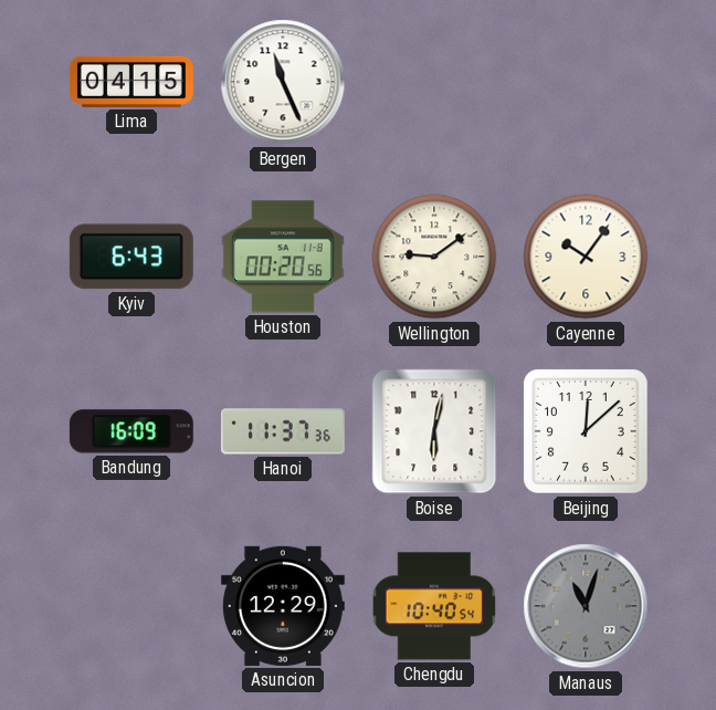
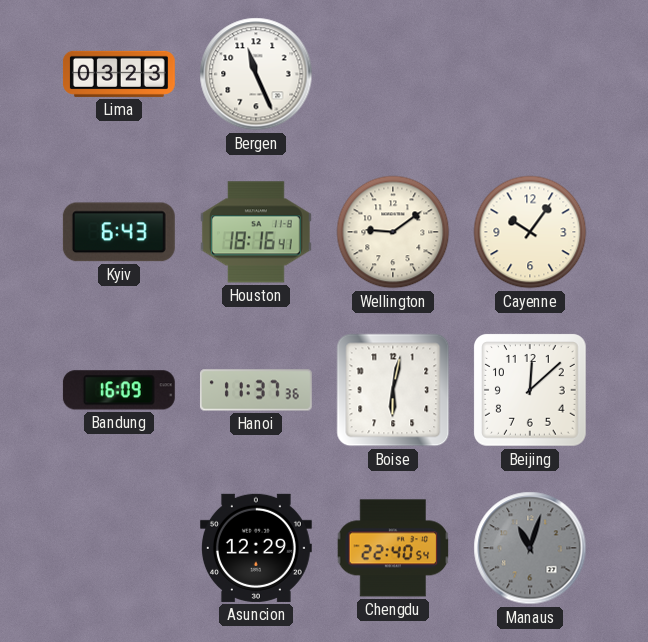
Lima: 04:15 -> 03:23
Houston: 00:20 -> 18:16
Chengdu: 10:40 -> 22:40
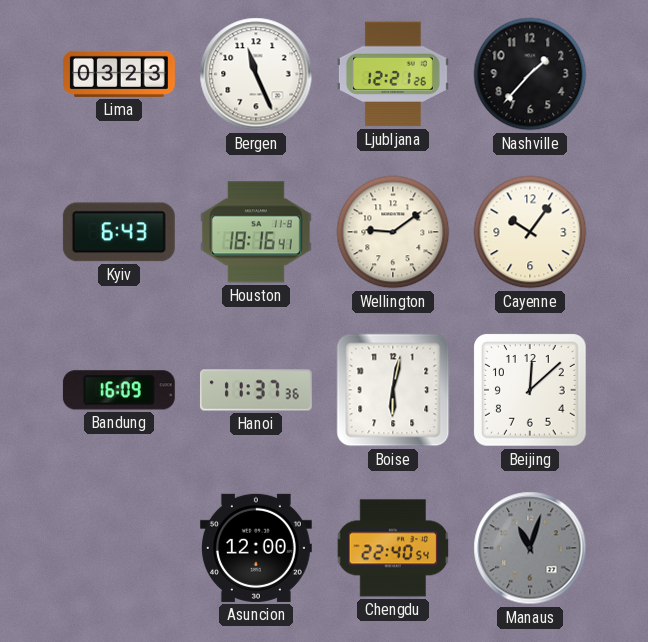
Ljubljana: none -> 12:21
Nashville: none -> 1:37
Asuncion: 12:29 -> 12:00
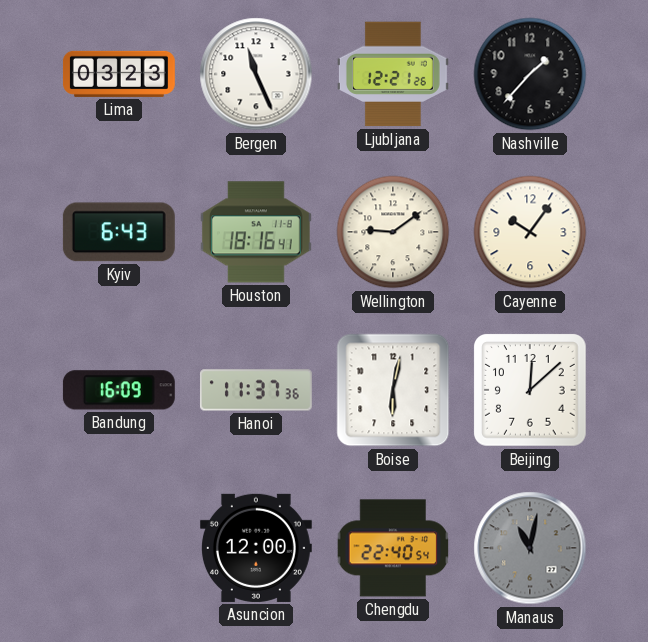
Manaus: 11:03 -> 11:02
